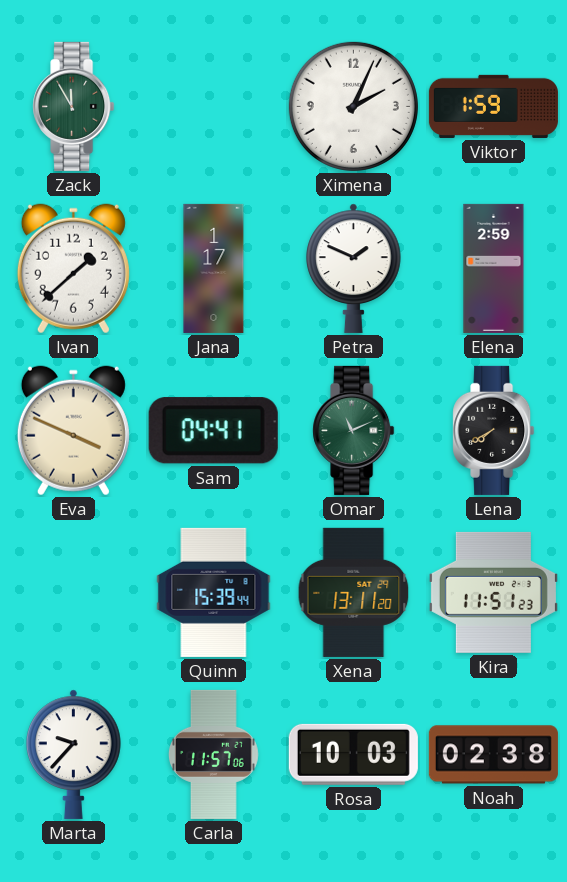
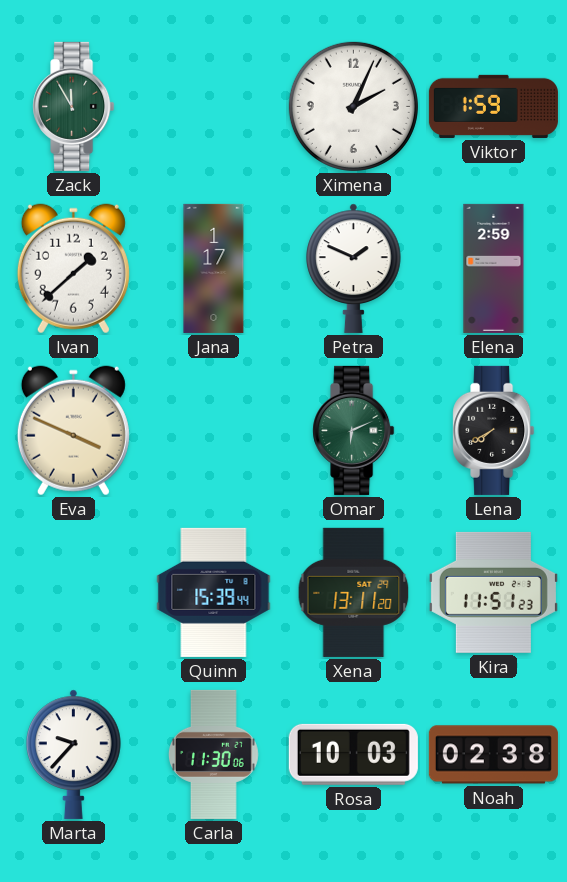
Sam: 04:41 -> none
Omar: 11:11 -> 6:11
Carla: 11:57 -> 11:30
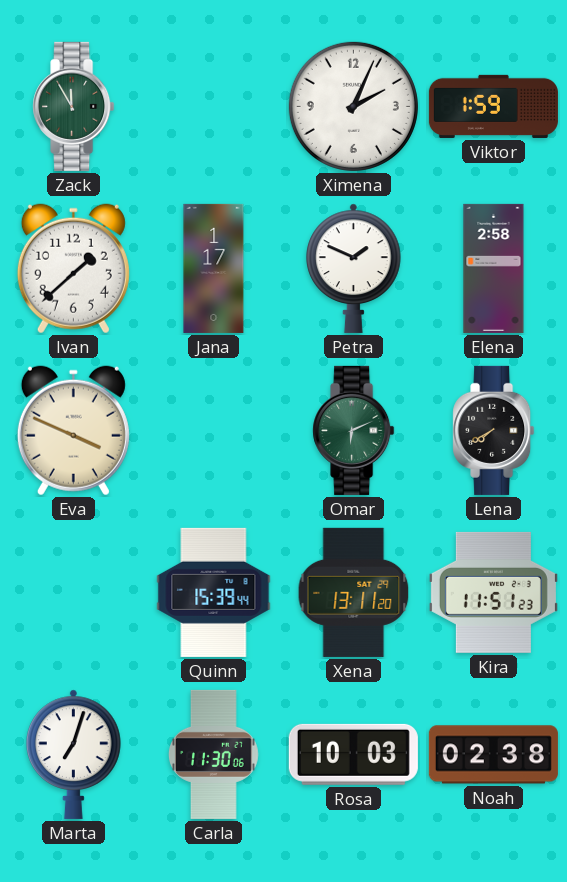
Elena: 2:59 -> 2:58
Marta: 9:37 -> 7:03
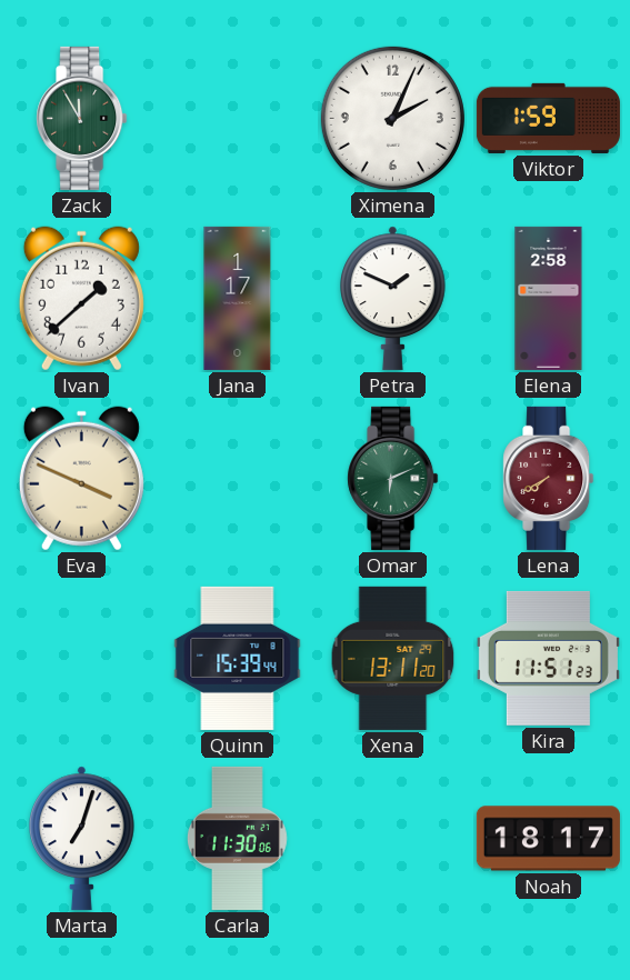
Lena dial: black -> burgundy
Rosa: 10:03 -> none
Noah: 02:38 -> 18:17
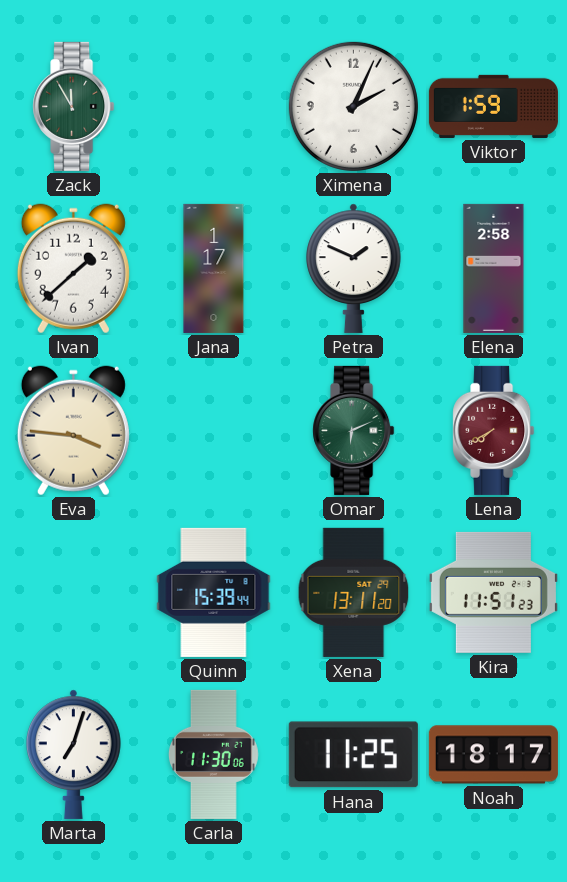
Eva: 3:49 -> 3:46
Hana: none -> 11:25
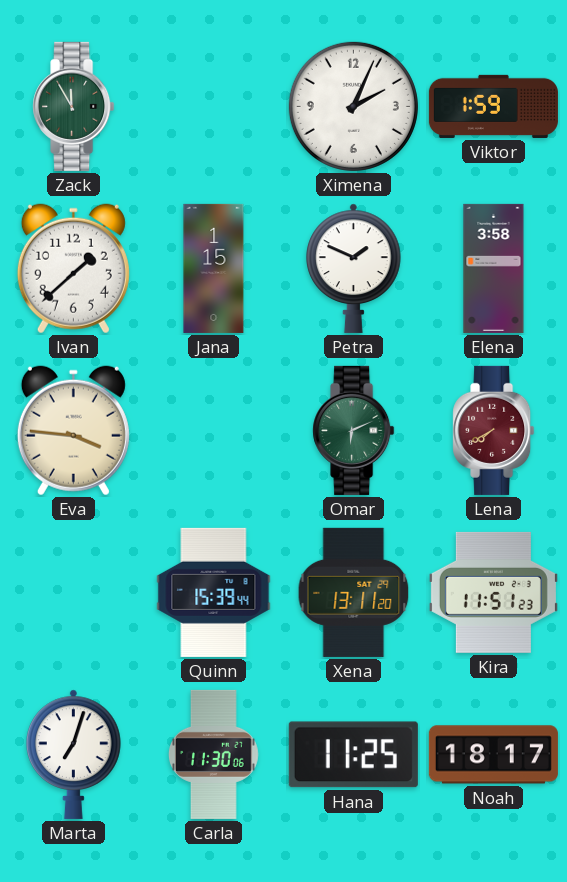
Jana: 1:17 -> 1:15
Elena: 2:58 -> 3:58
